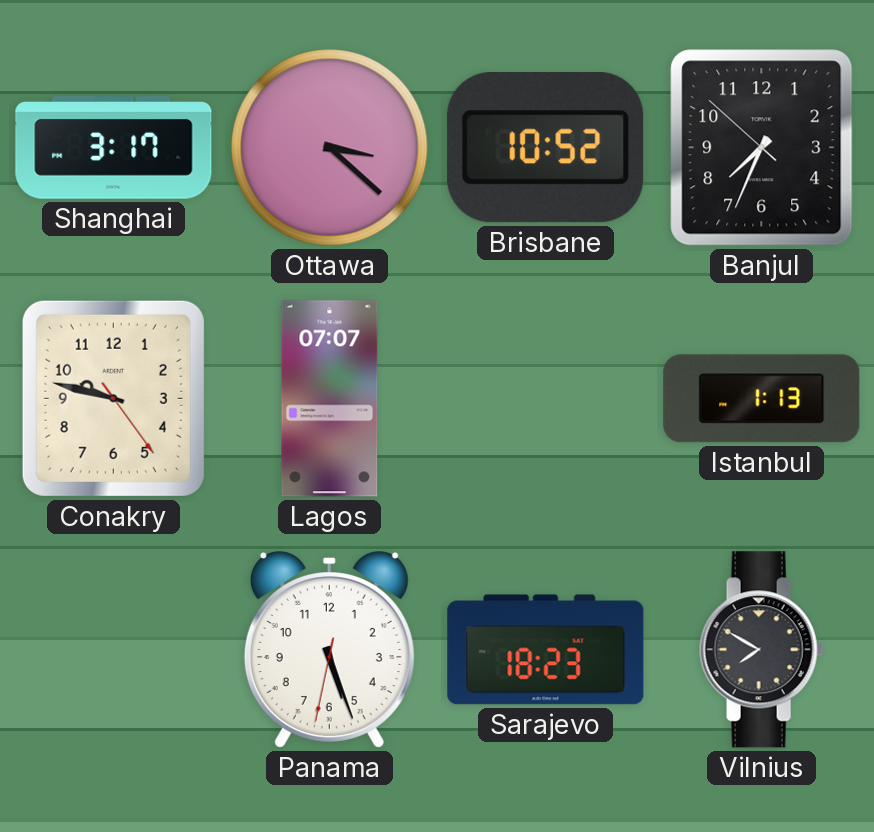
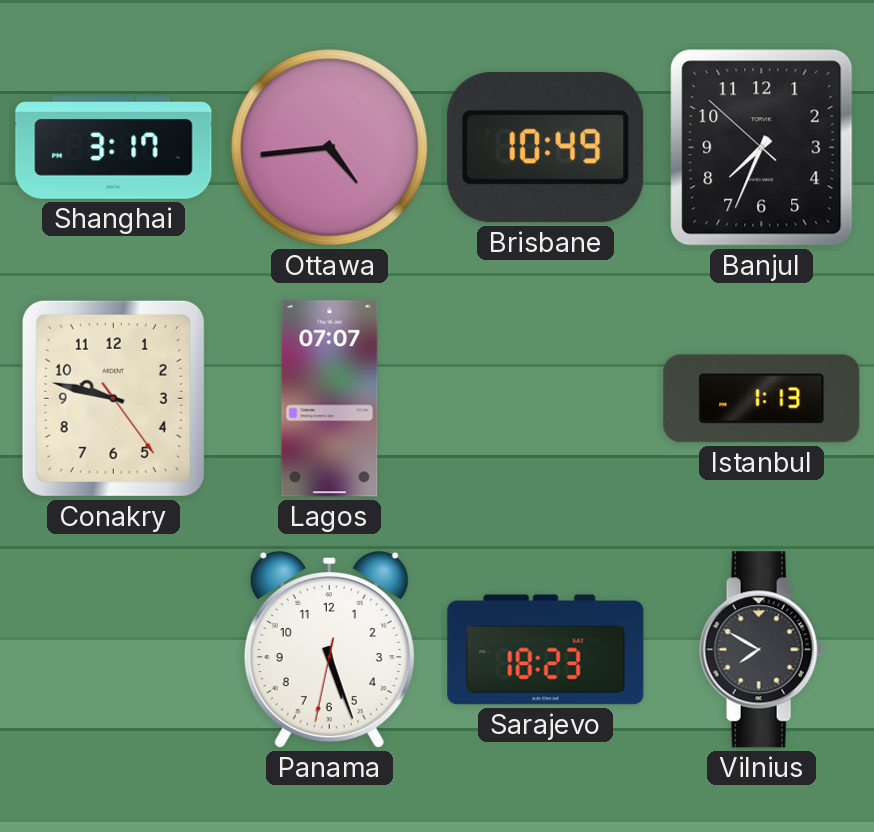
Ottawa: 3:22 -> 4:44
Brisbane: 10:52 -> 10:49
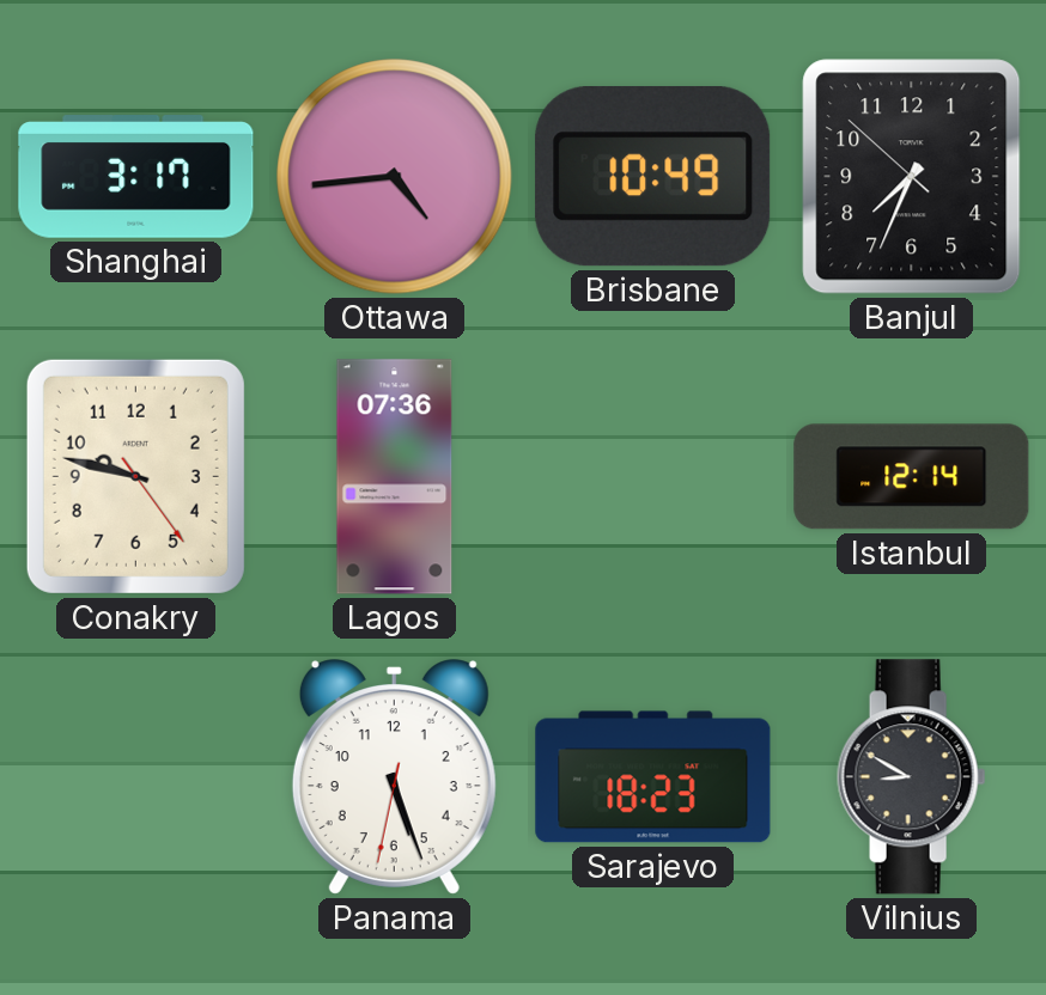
Lagos: 07:07 -> 07:36
Istanbul: 1:13 -> 12:14
Vilnius: 7:50 -> 8:50
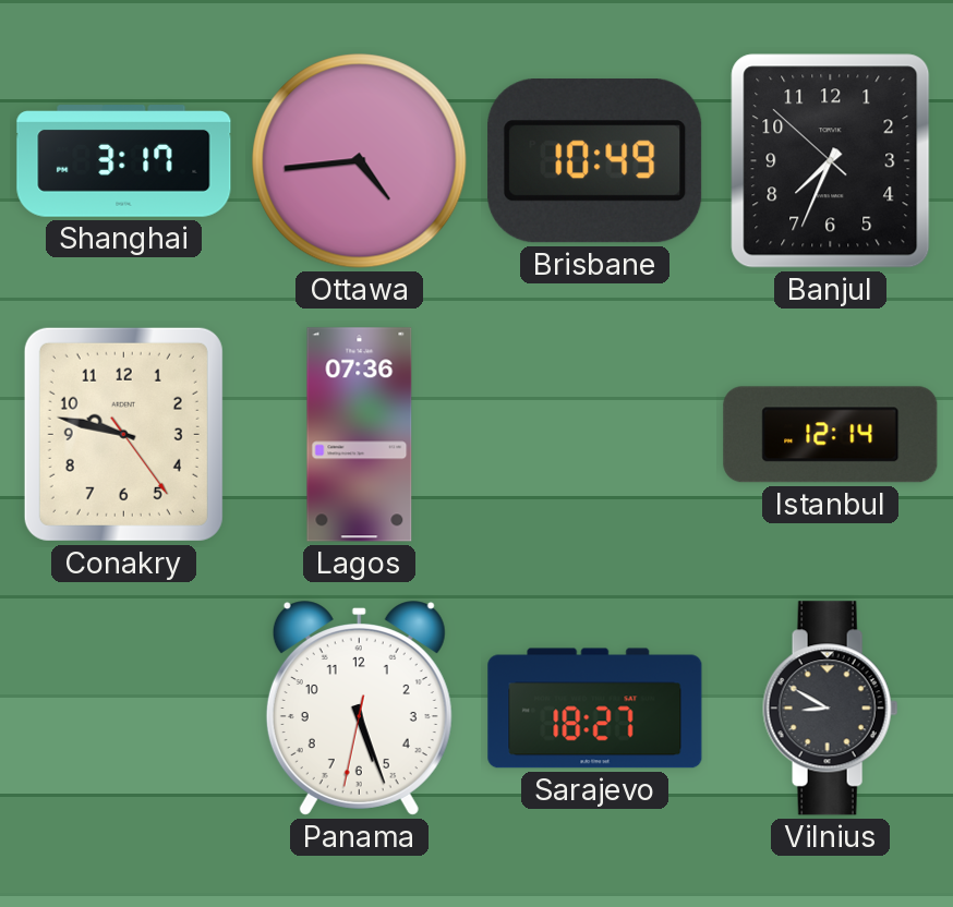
Sarajevo: 18:23 -> 18:27
